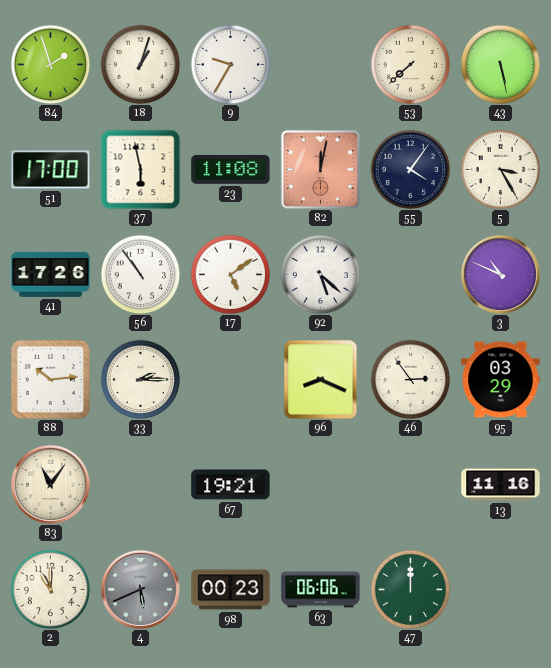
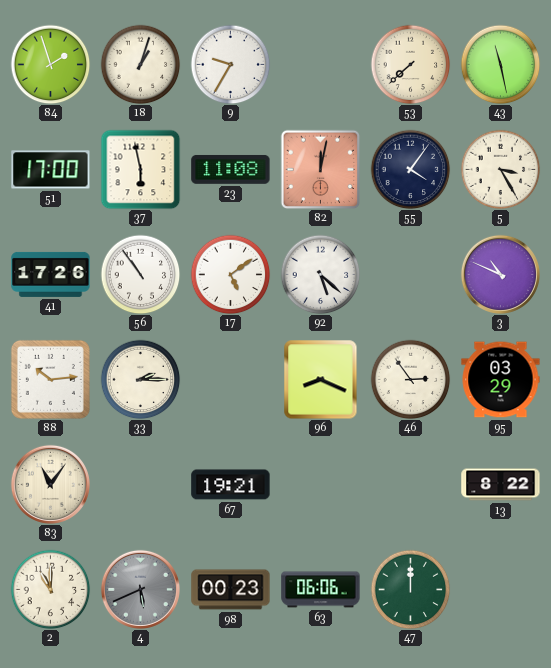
43: 5:28 -> 11:28
13: 11:16 -> 8:22
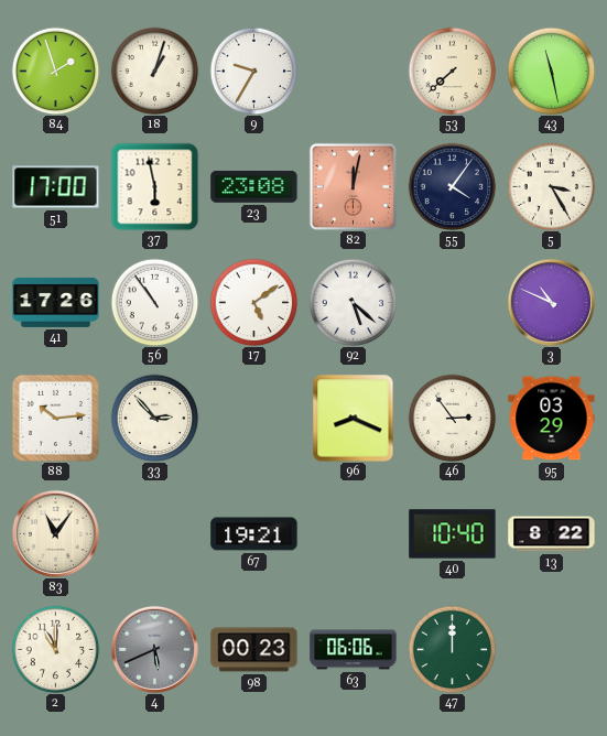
23: 11:08 -> 23:08
33: 2:15 -> 2:53
40: none -> 10:40
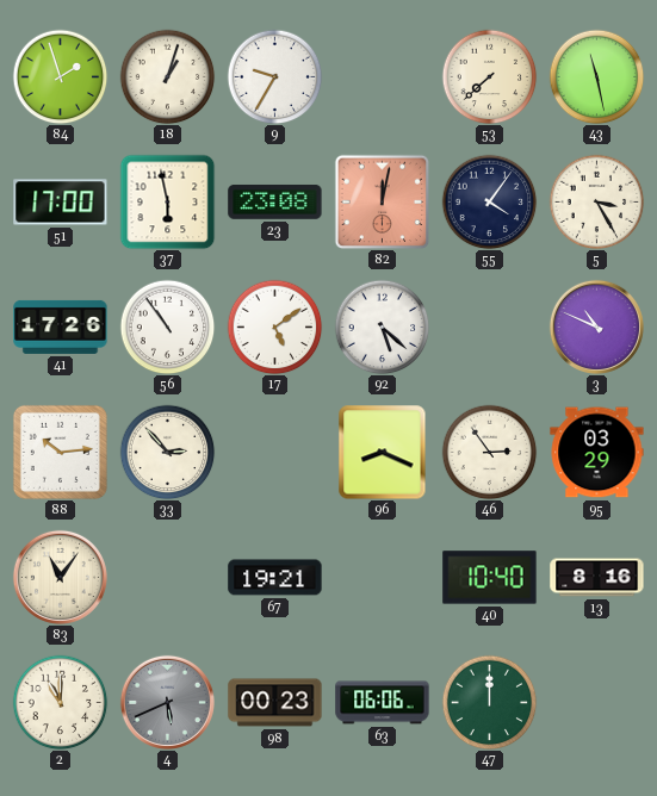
13: 8:22 -> 8:16
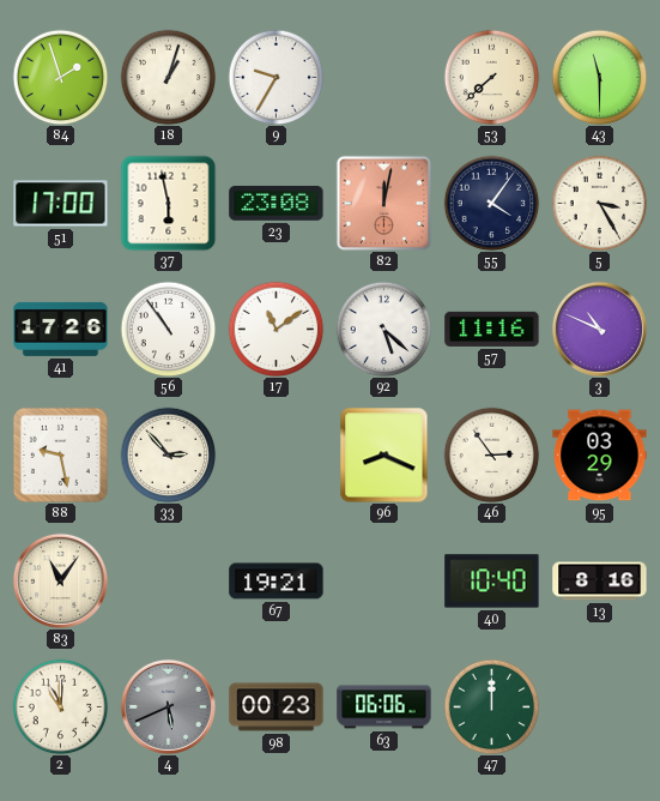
43: 11:28 -> 11:30
17: 5:09 -> 11:09
57: none -> 11:16
88: 10:14 -> 9:28
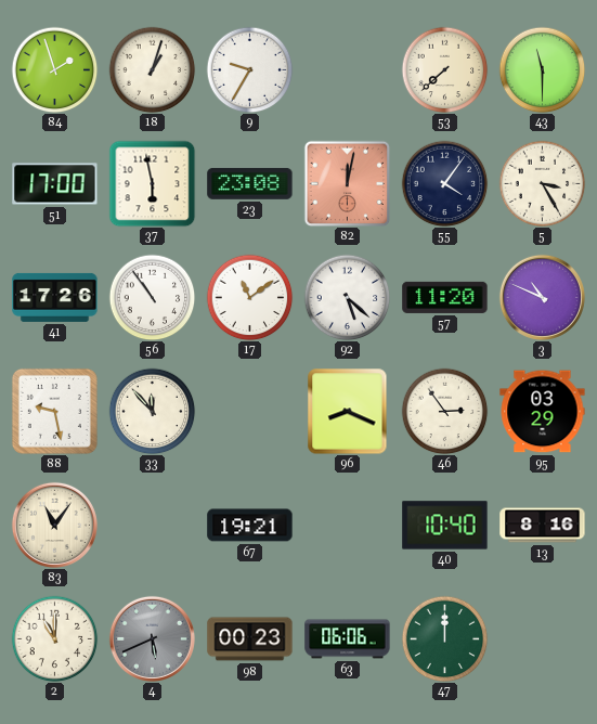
57: 11:16 -> 11:20
33: 2:53 -> 11:53
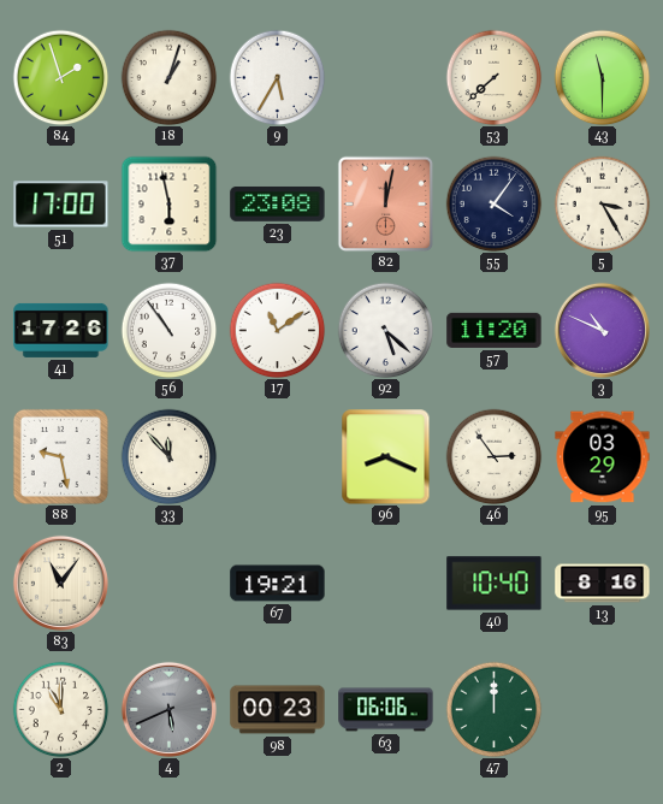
9: 9:35 -> 5:35
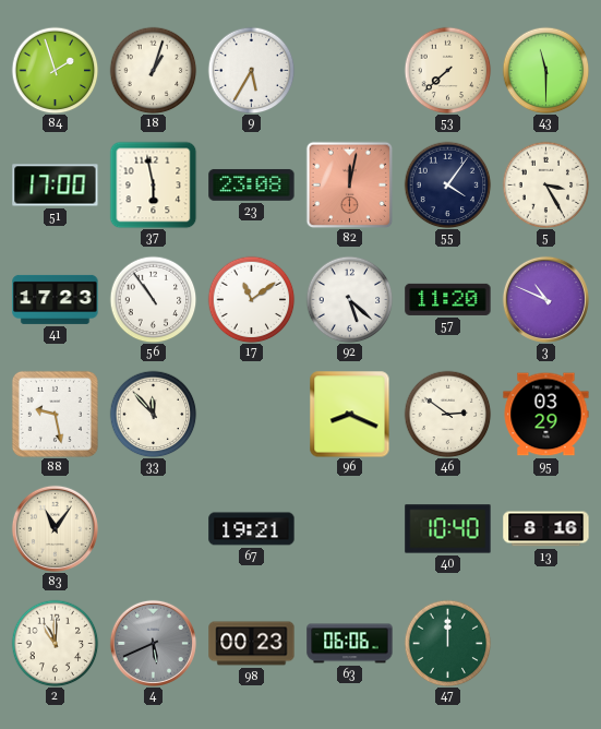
41: 17:26 -> 17:23
46: 2:54 -> 2:51
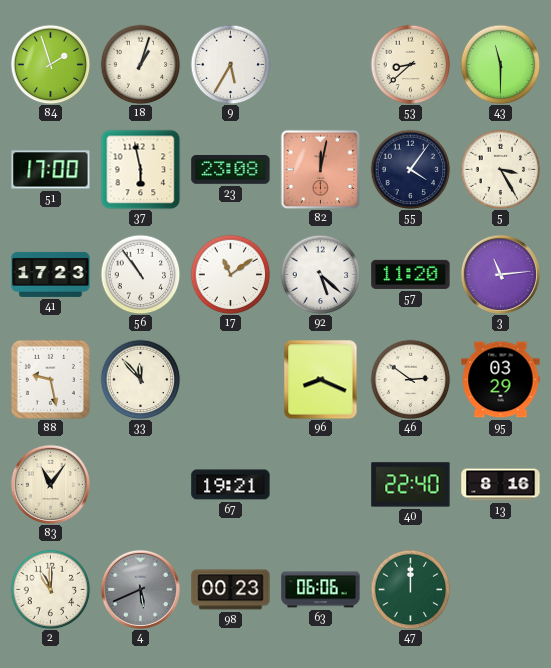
53: 7:38 -> 8:38
3: 10:49 -> 11:14
40: 10:40 -> 22:40
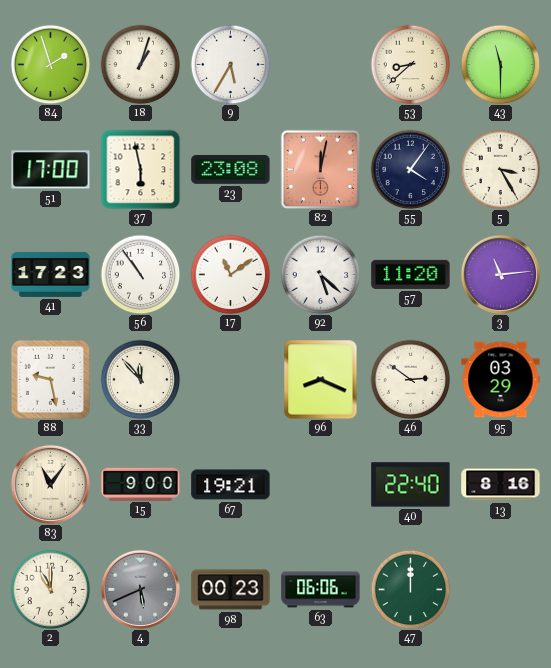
15: none -> 9:00
